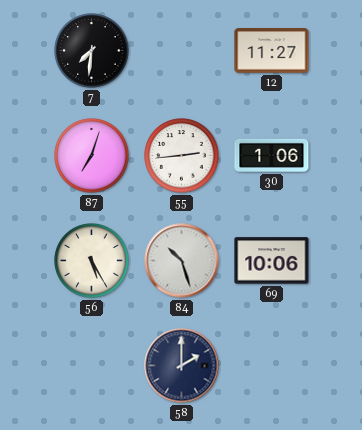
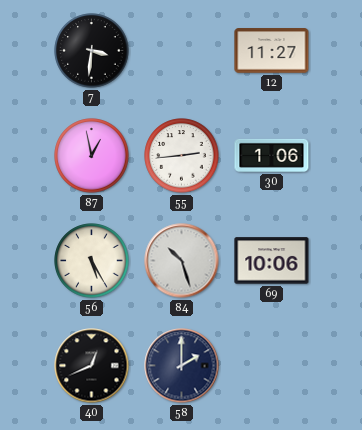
7: 7:31 -> 3:31
87: 7:03 -> 12:58
40: none -> 12:41
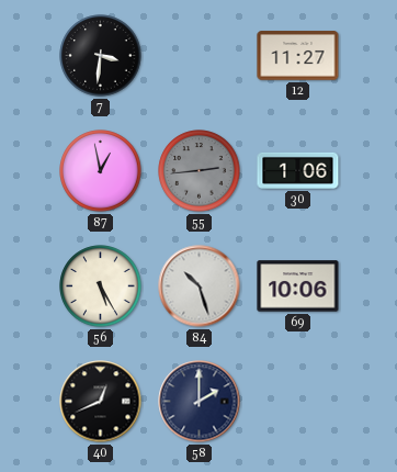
55 dial: white -> grey
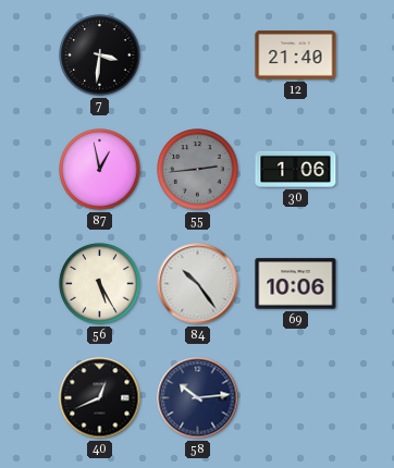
12: 11:27 -> 21:40
84: 10:27 -> 10:24
58: 2:00 -> 10:14
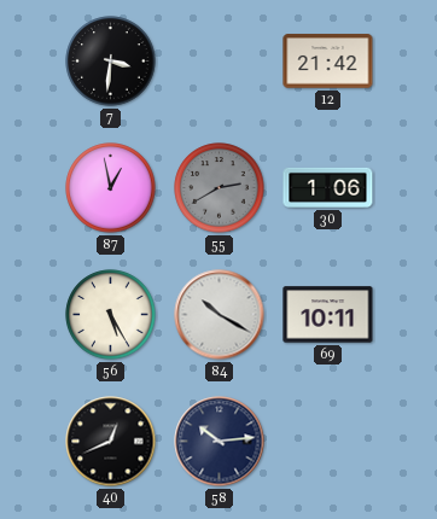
12: 21:40 -> 21:42
55: 2:44 -> 2:40
84: 10:24 -> 10:20
69: 10:06 -> 10:11
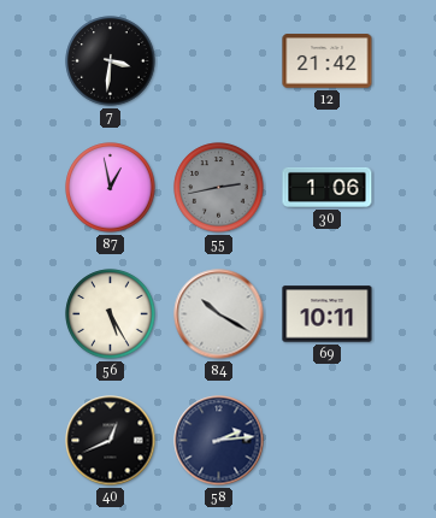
55: 2:40 -> 2:43
58: 10:14 -> 2:14
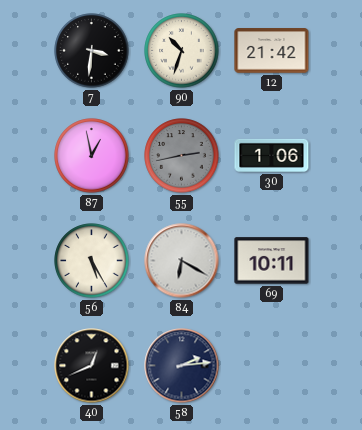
90: none -> 10:33
84: 10:20 -> 6:20
